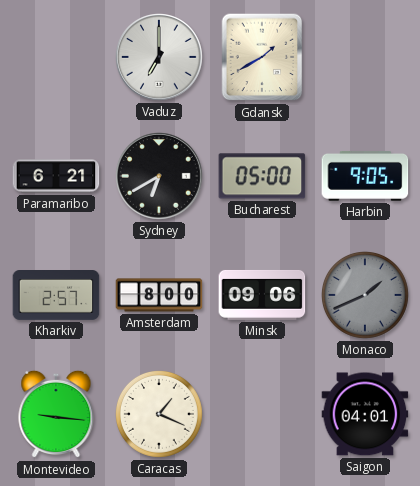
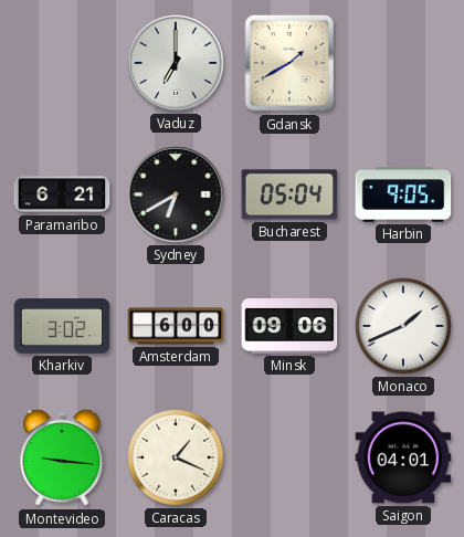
Bucharest: 05:00 -> 05:04
Kharkiv: 2:57 -> 3:02
Amsterdam: 8:00 -> 6:00
Monaco dial: grey -> white
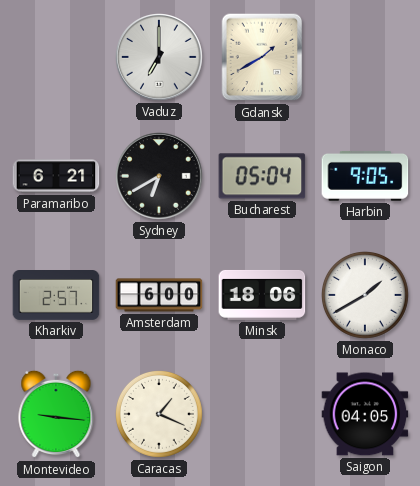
Kharkiv: 3:02 -> 2:57
Minsk: 09:06 -> 18:06
Monaco: 1:41 -> 1:40
Saigon: 04:01 -> 04:05
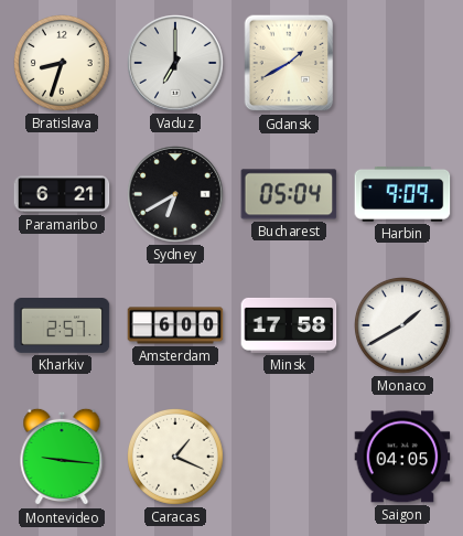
Bratislava: none -> 8:33
Harbin: 9:05 -> 9:09
Minsk: 18:06 -> 17:58
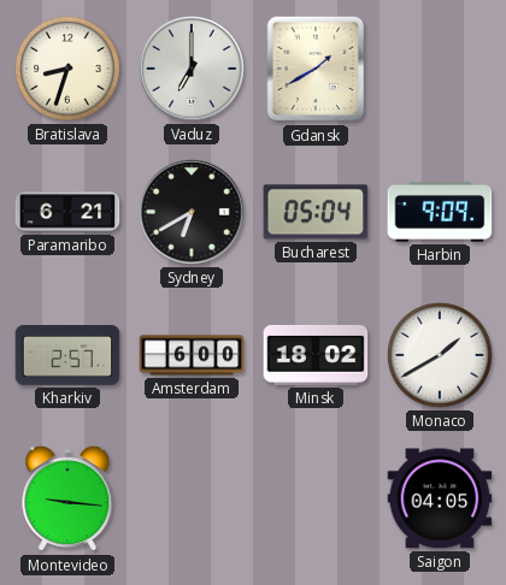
Minsk: 17:58 -> 18:02
Caracas: 1:19 -> none
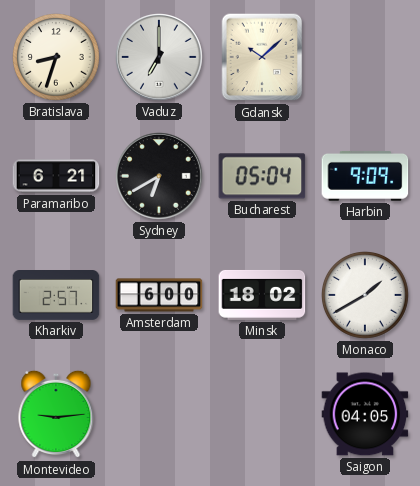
Gdansk: 1:40 -> 10:08
Montevideo: 9:16 -> 9:14
